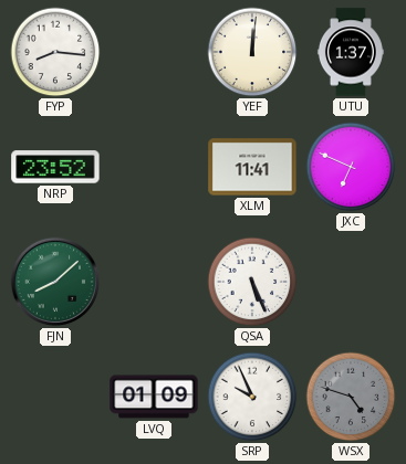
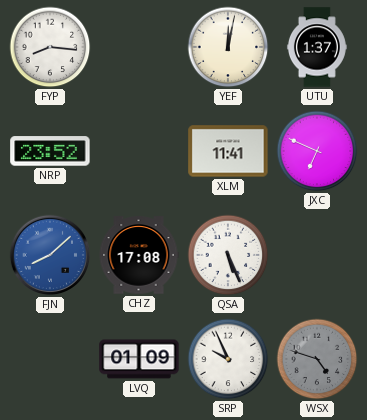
YEF: 12:01 -> 12:02
FJN dial: green -> blue
CHZ: none -> 17:08
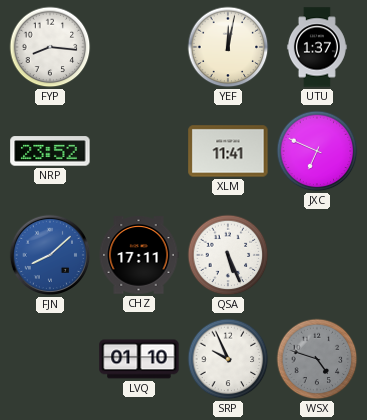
CHZ: 17:08 -> 17:11
LVQ: 01:09 -> 01:10
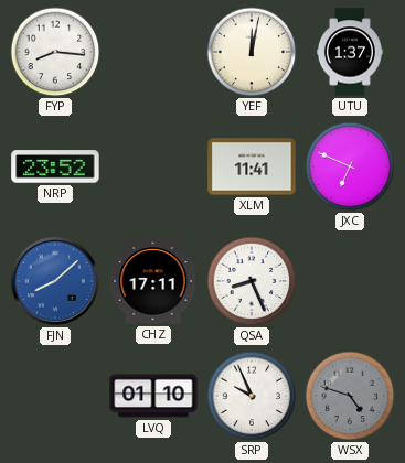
QSA: 5:26 -> 8:26
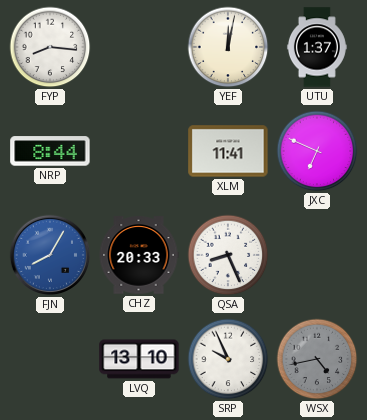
NRP: 23:52 -> 8:44
FJN: 8:08 -> 8:05
CHZ: 17:11 -> 20:33
LVQ: 01:10 -> 13:10
WSX: 4:48 -> 4:43
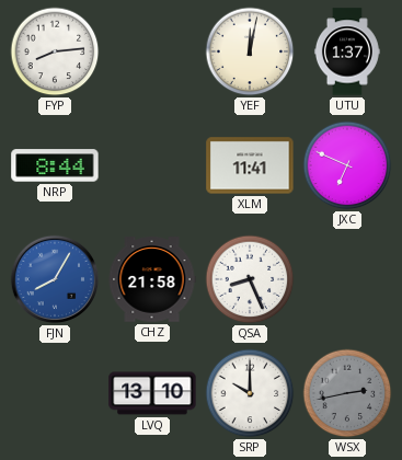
FYP: 8:16 -> 8:14
CHZ: 20:33 -> 21:58
SRP: 9:56 -> 10:00
WSX: 4:43 -> 2:43
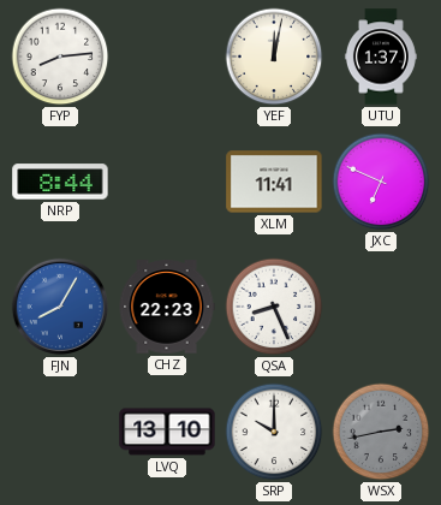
CHZ: 21:58 -> 22:23
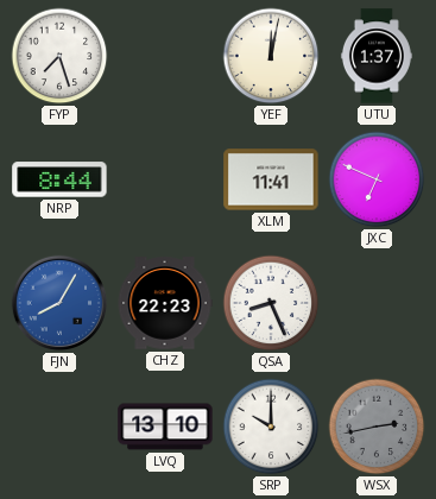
FYP: 8:14 -> 7:27
